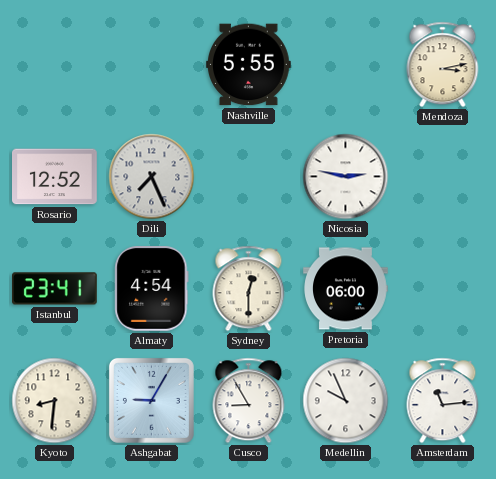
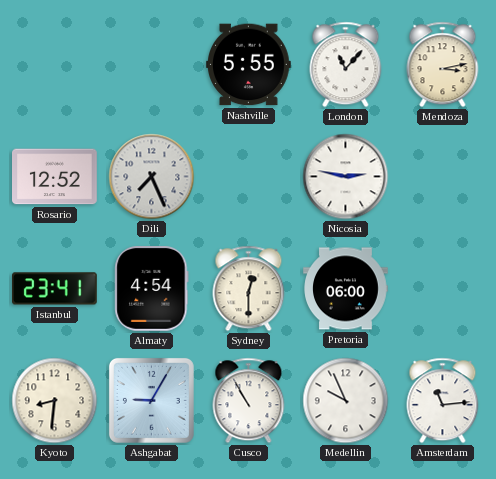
London: none -> 11:07
Cusco: 8:55 -> 10:55
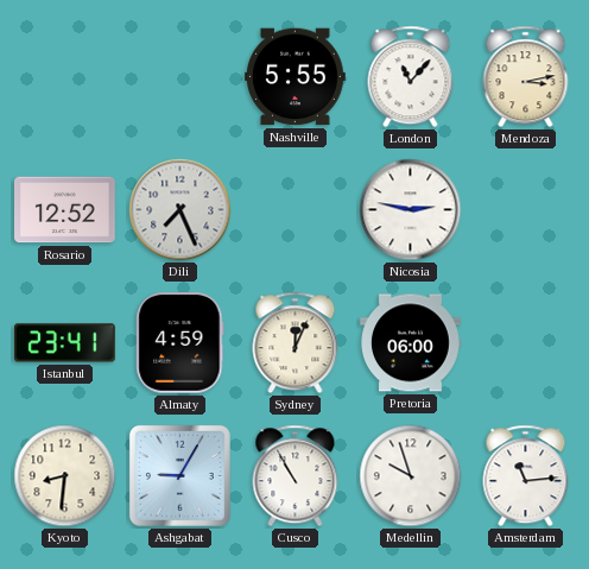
Almaty: 4:54 -> 4:59
Sydney: 12:30 -> 12:04
Medellin: 9:56 -> 9:57
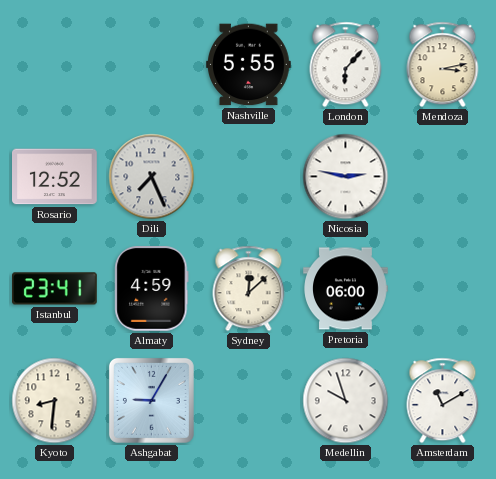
London: 11:07 -> 6:07
Sydney: 12:04 -> 12:08
Cusco: 10:55 -> none
Amsterdam: 11:14 -> 11:10
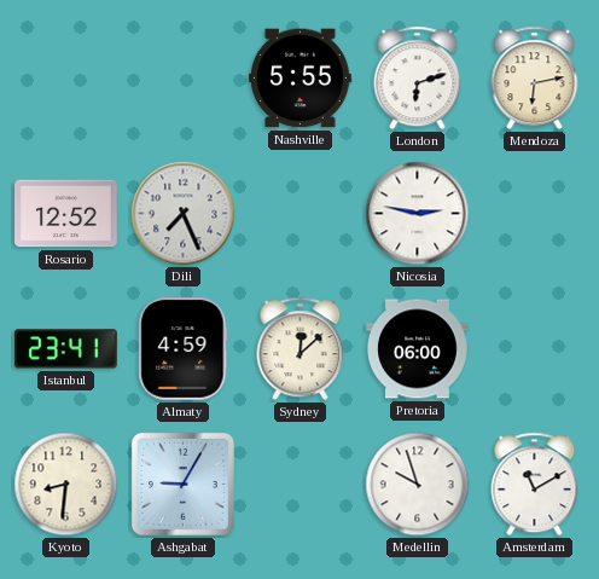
London: 6:07 -> 6:12
Mendoza: 3:13 -> 6:13
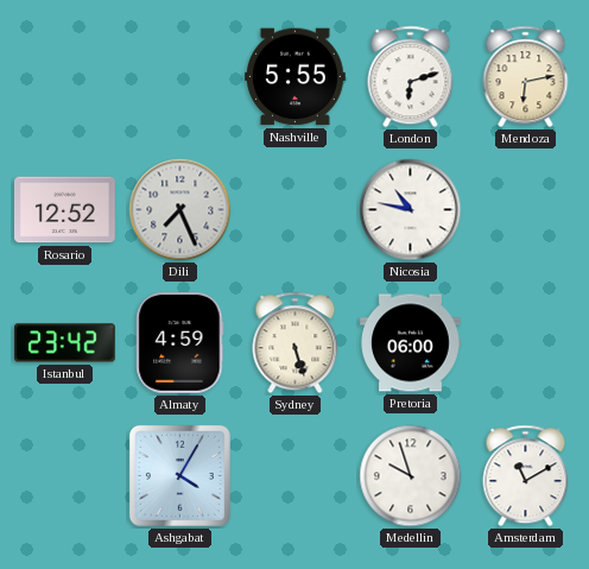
Nicosia: 2:47 -> 10:47
Istanbul: 23:41 -> 23:42
Sydney: 12:08 -> 5:27
Kyoto: 8:31 -> none
Ashgabat: 9:05 -> 4:05
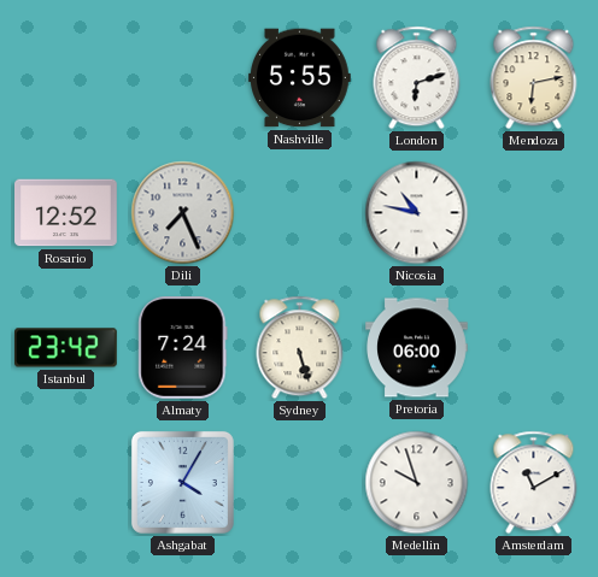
Almaty: 4:59 -> 7:24
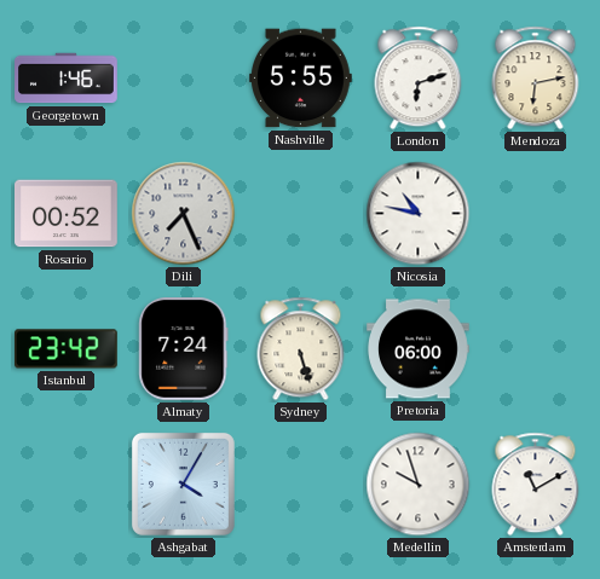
Georgetown: none -> 1:46
Rosario: 12:52 -> 00:52
